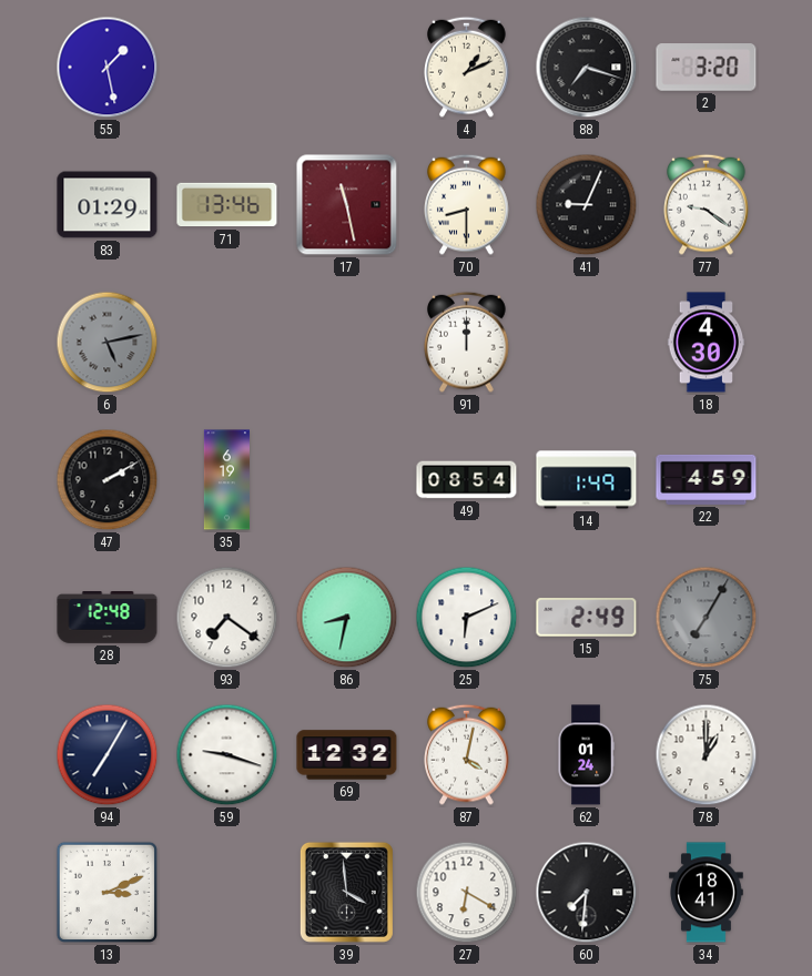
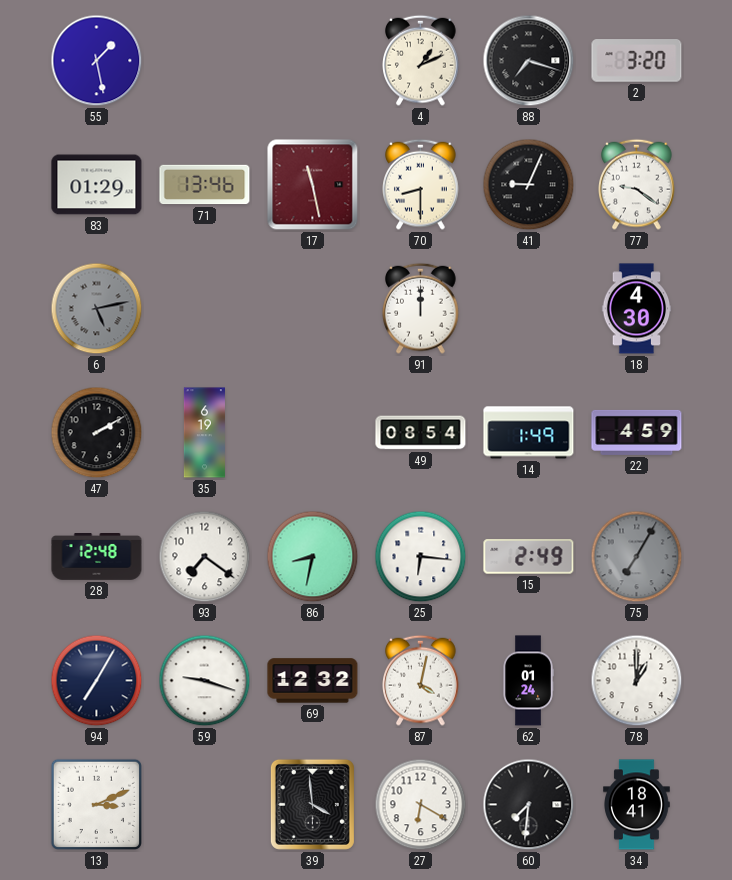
25: 6:11 -> 6:16
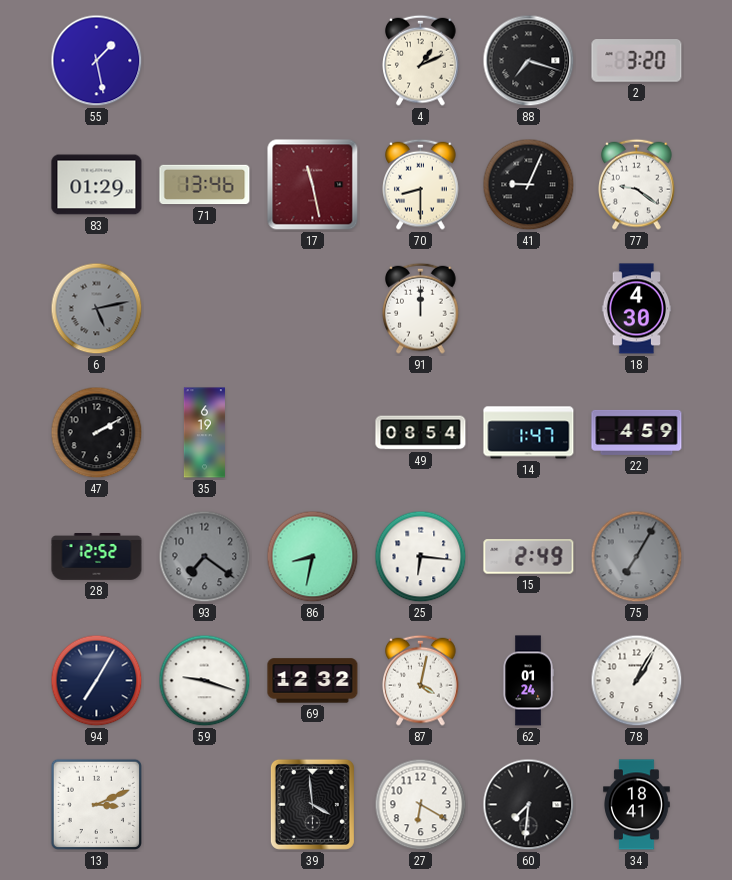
14: 1:49 -> 1:47
28: 12:48 -> 12:52
93 dial: white -> grey
78: 1:00 -> 1:05
